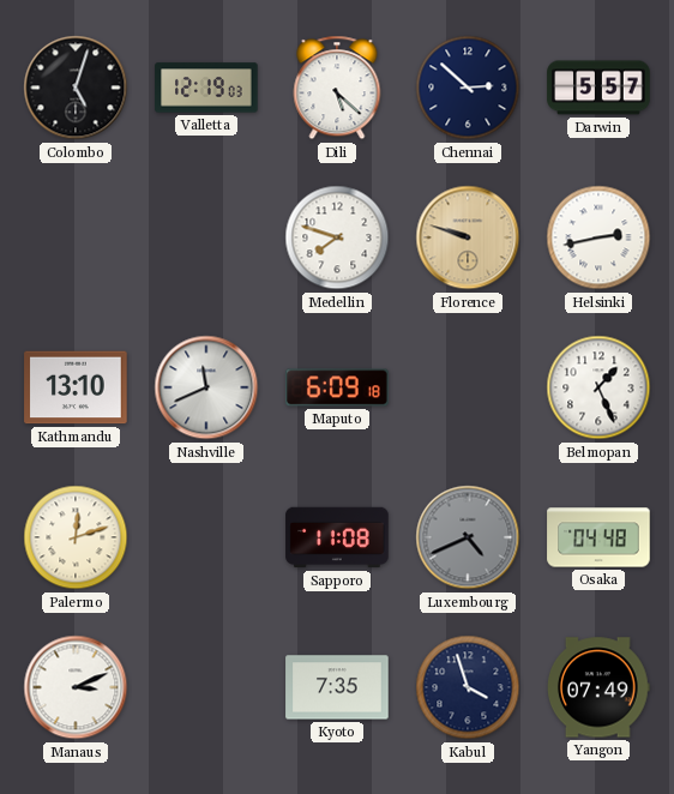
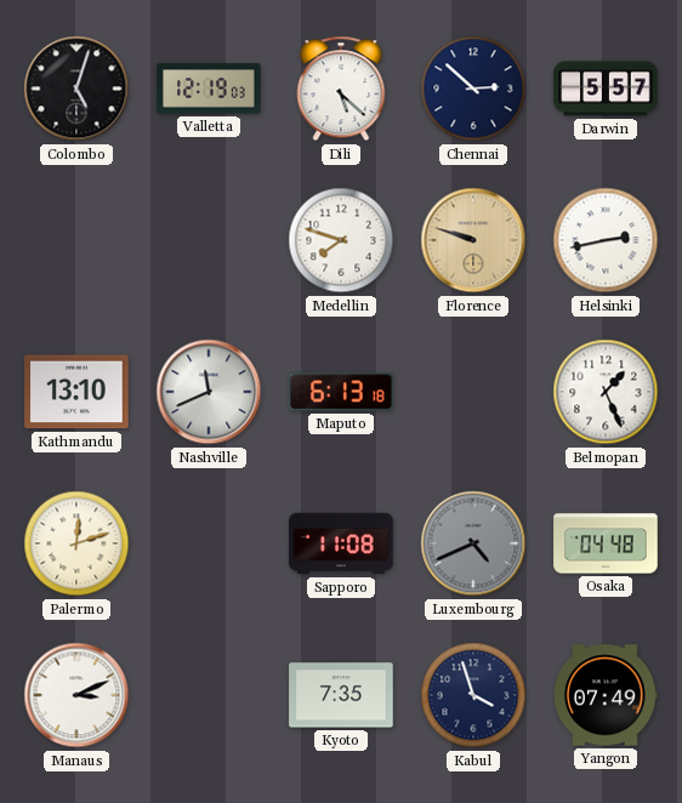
Maputo: 6:09 -> 6:13
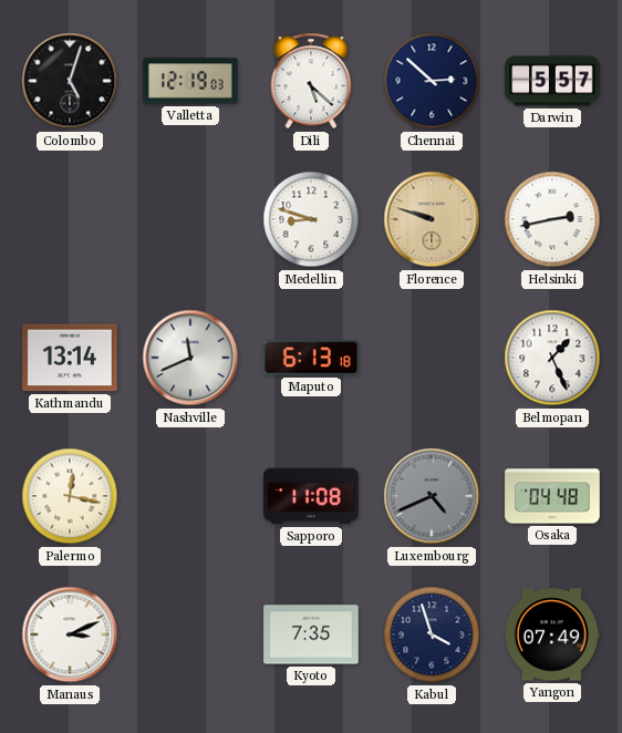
Medellin: 7:48 -> 8:48
Kathmandu: 13:10 -> 13:14
Palermo: 12:12 -> 12:17
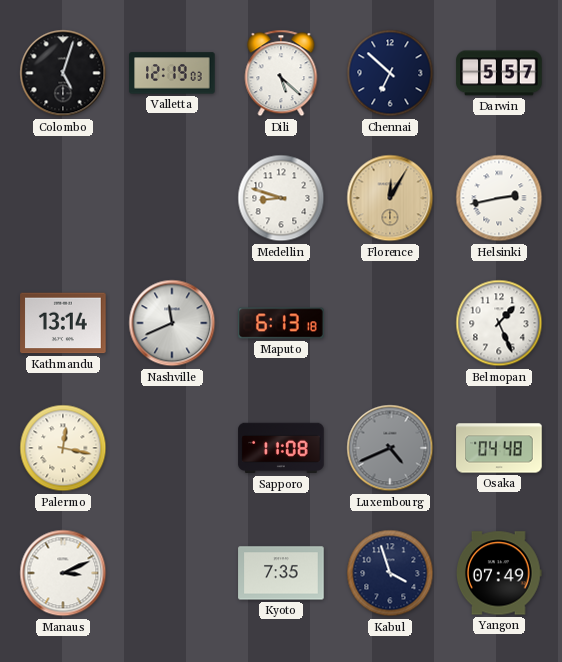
Chennai: 2:52 -> 6:52
Florence: 9:48 -> 12:05
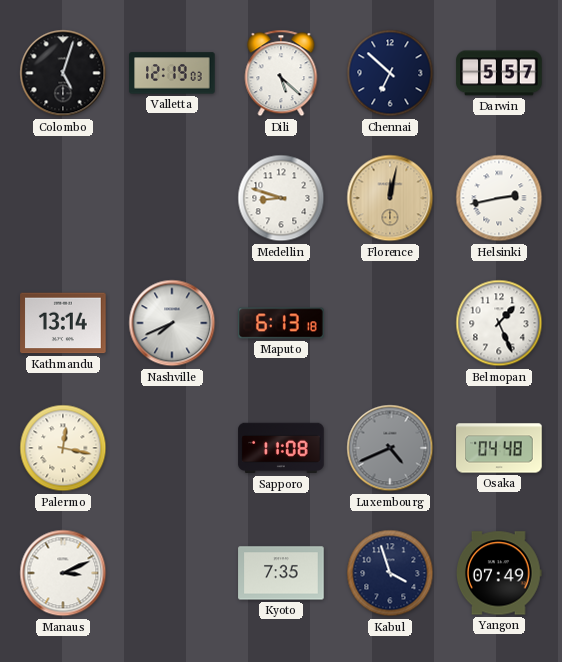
Florence: 12:05 -> 12:02
Nashville: 11:41 -> 7:41
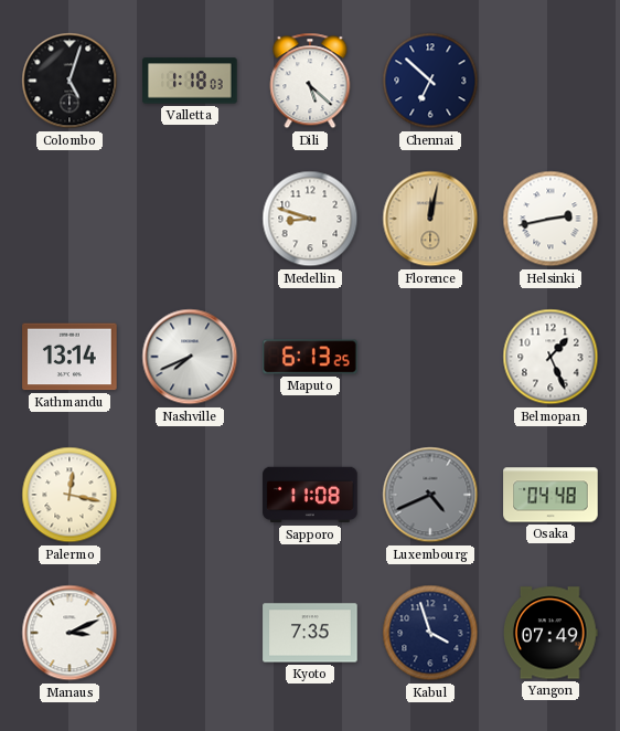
Valletta: 12:19 -> 1:18
Darwin: 5:57 -> none
Maputo: 6:13:18 -> 6:13:25
